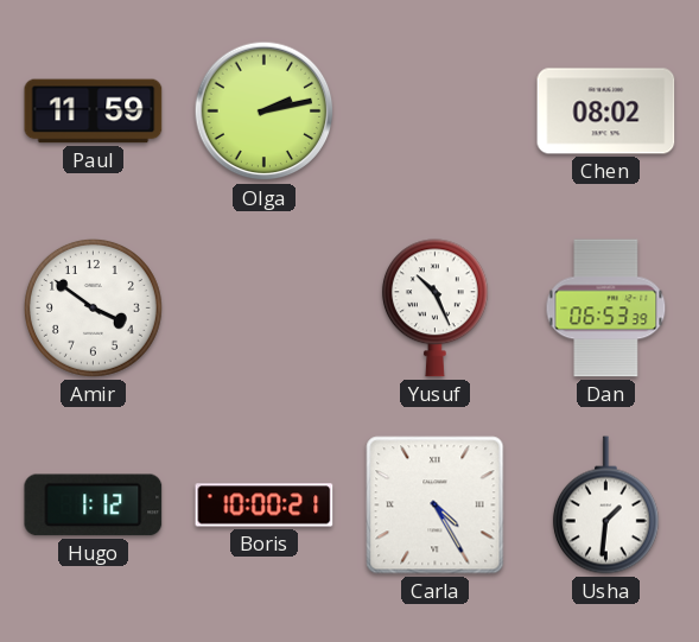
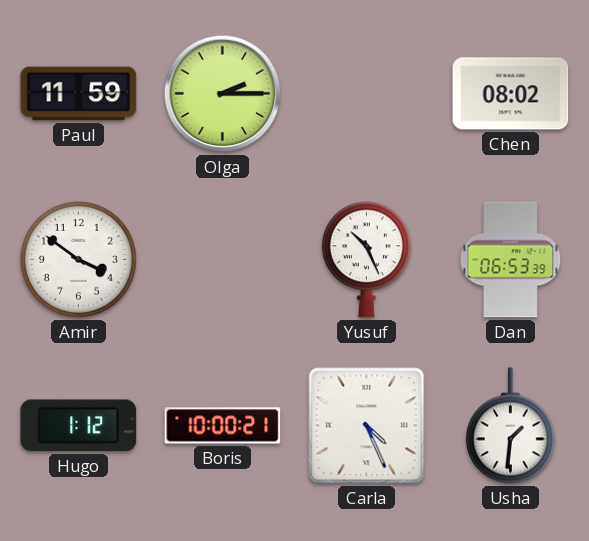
Olga: 2:13 -> 2:15
Carla: 4:25 -> 4:26
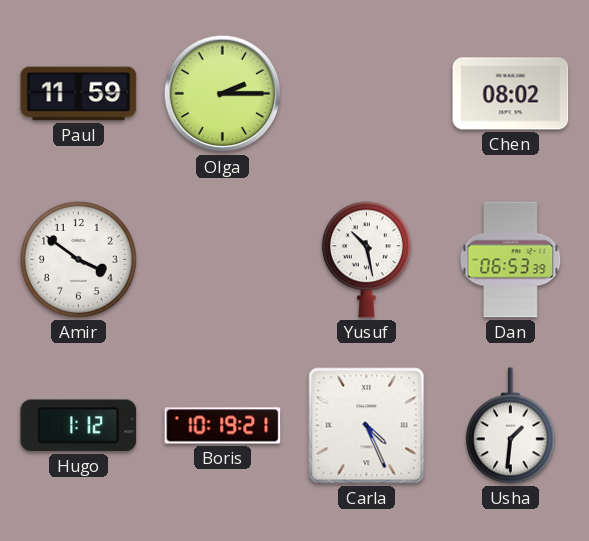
Yusuf: 10:26 -> 10:28
Boris: 10:00 -> 10:19
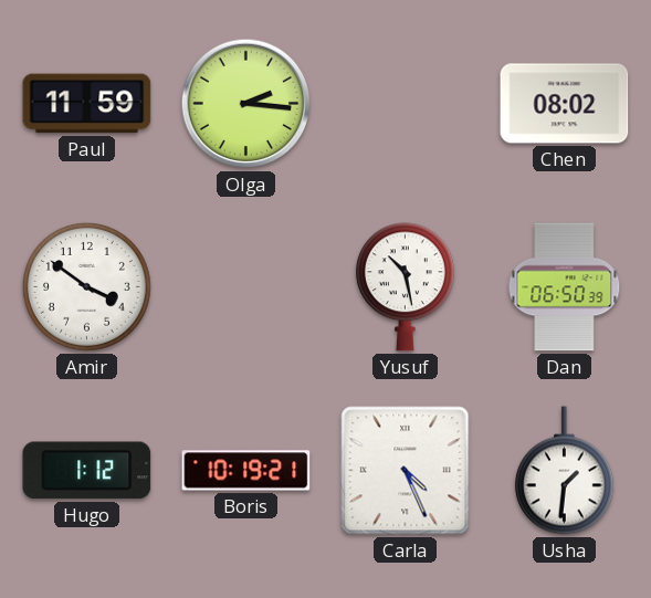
Olga: 2:15 -> 2:16
Dan: 06:53 -> 06:50
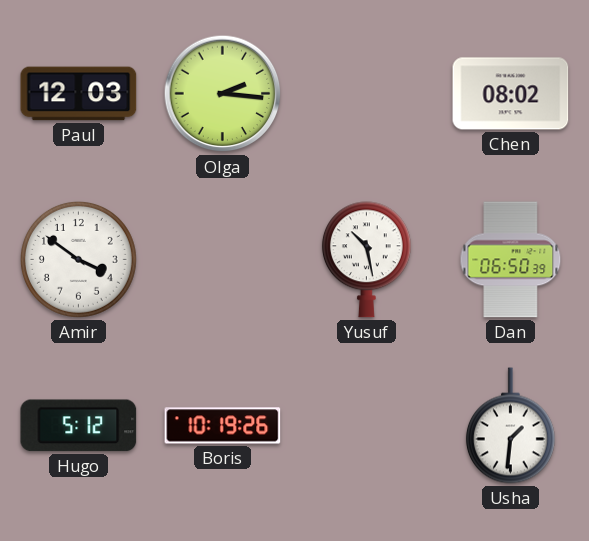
Paul: 11:59 -> 12:03
Hugo: 1:12 -> 5:12
Boris: 10:19:21 -> 10:19:26
Carla: 4:26 -> none
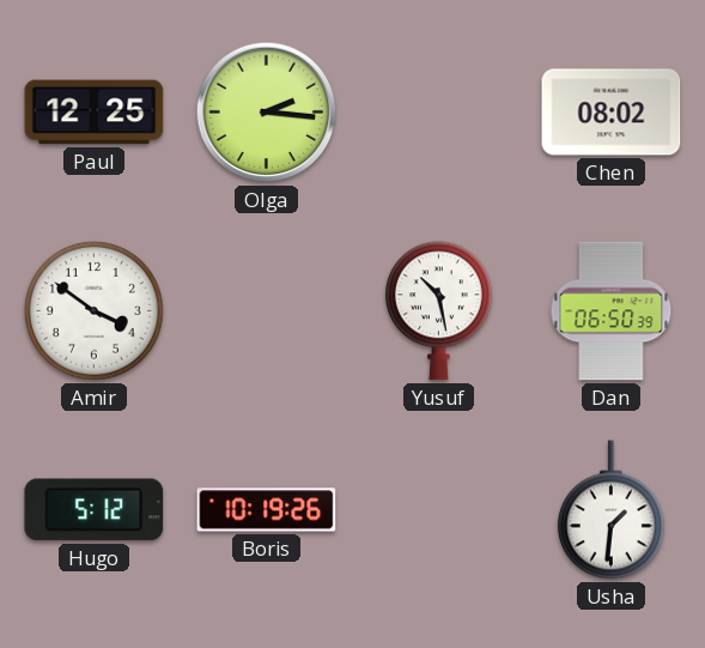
Paul: 12:03 -> 12:25
